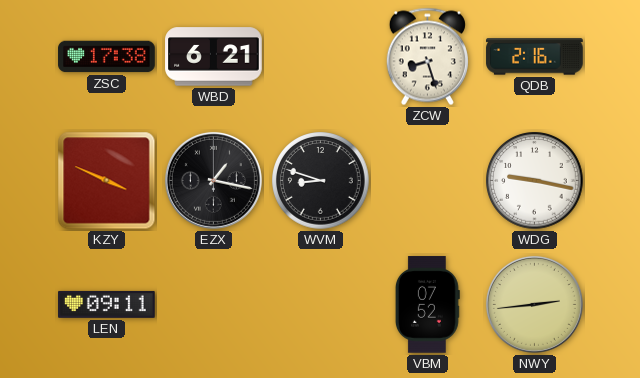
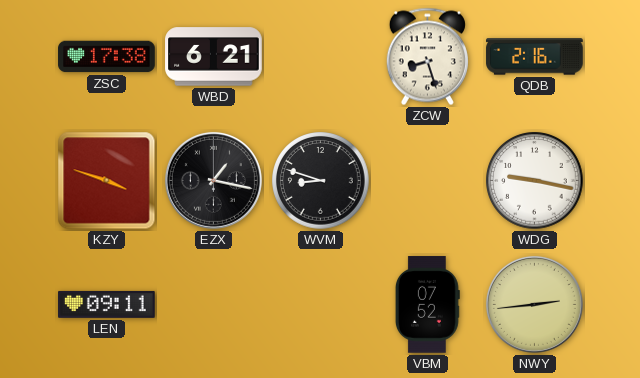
KZY: 3:49 -> 3:48
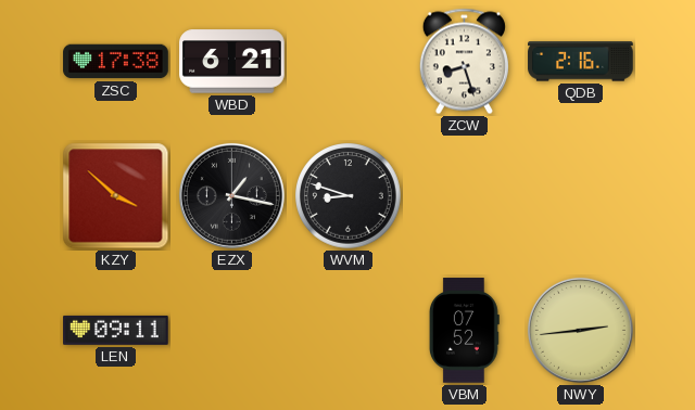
KZY: 3:48 -> 3:52
WDG: 9:17 -> none
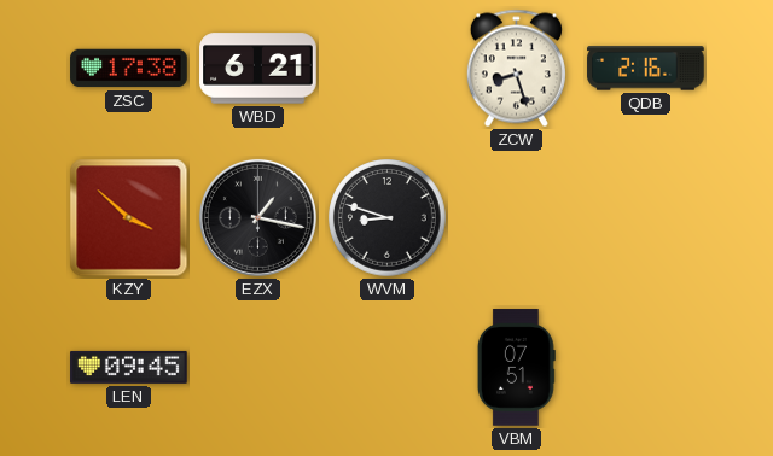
LEN: 09:11 -> 09:45
VBM: 07:52 -> 07:51
NWY: 2:44 -> none
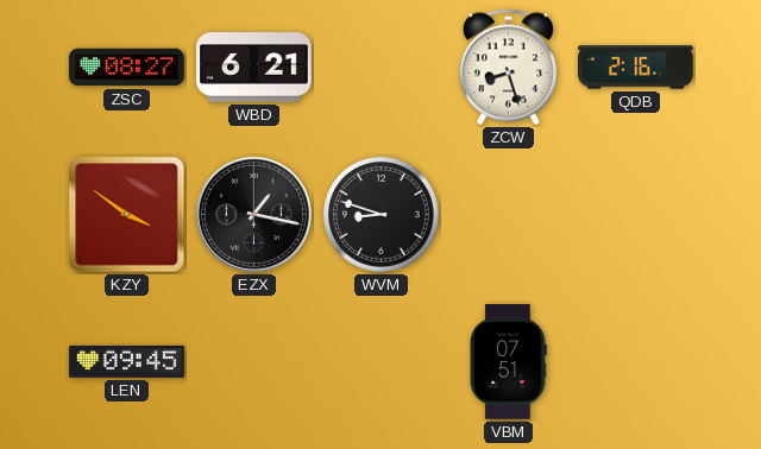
ZSC: 17:38 -> 08:27
KZY: 3:52 -> 3:51
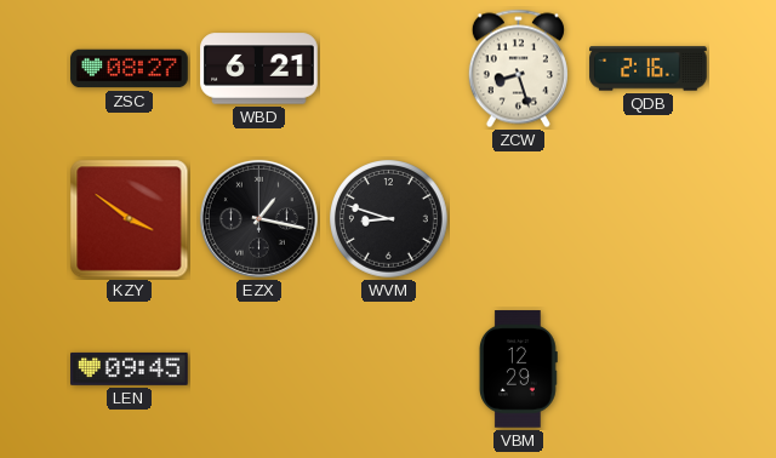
VBM: 07:51 -> 12:29
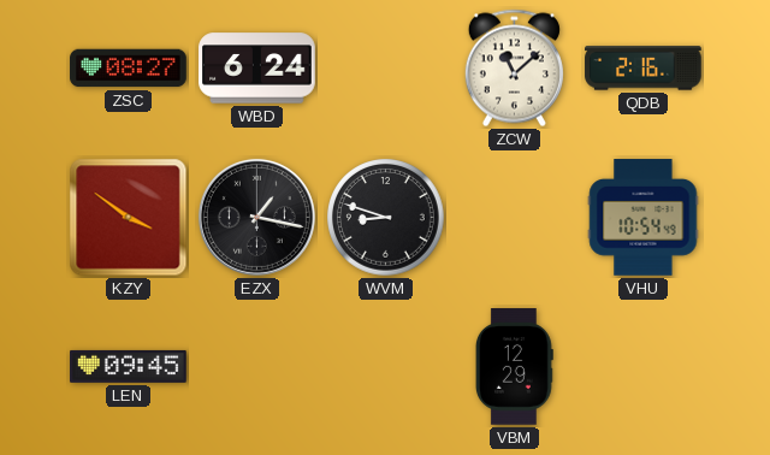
WBD: 6:21 -> 6:24
ZCW: 8:27 -> 11:08
VHU: none -> 10:54
